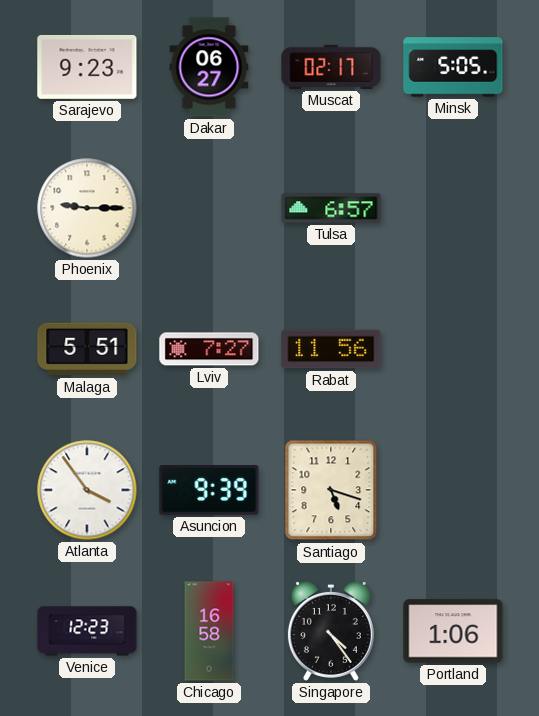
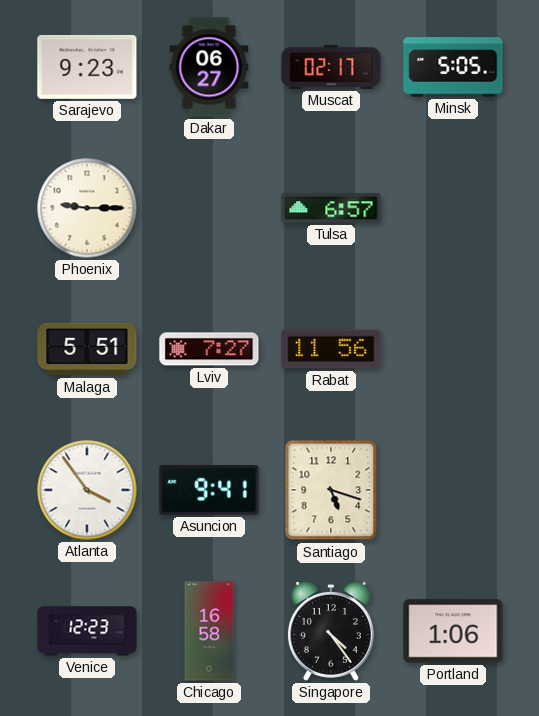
Asuncion: 9:39 -> 9:41
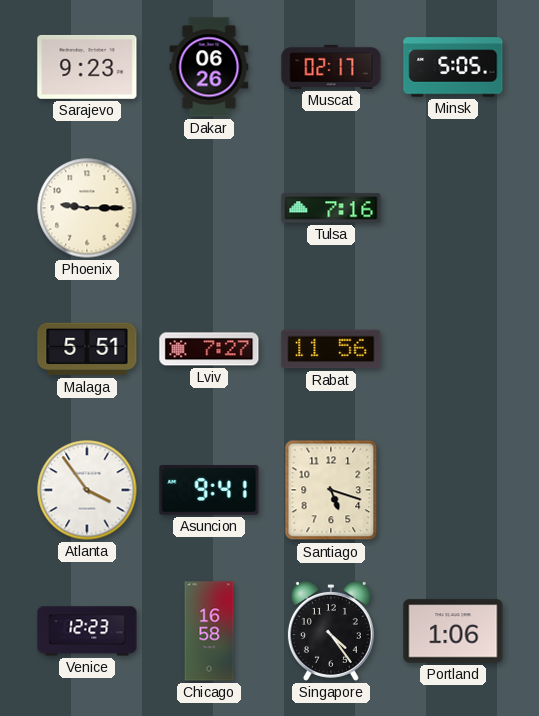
Dakar: 06:27 -> 06:26
Tulsa: 6:57 -> 7:16
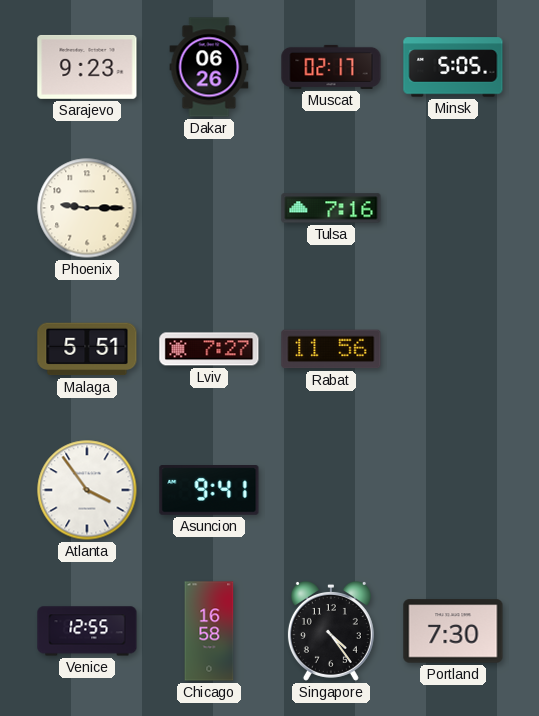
Santiago: 5:18 -> none
Venice: 12:23 -> 12:55
Portland: 1:06 -> 7:30
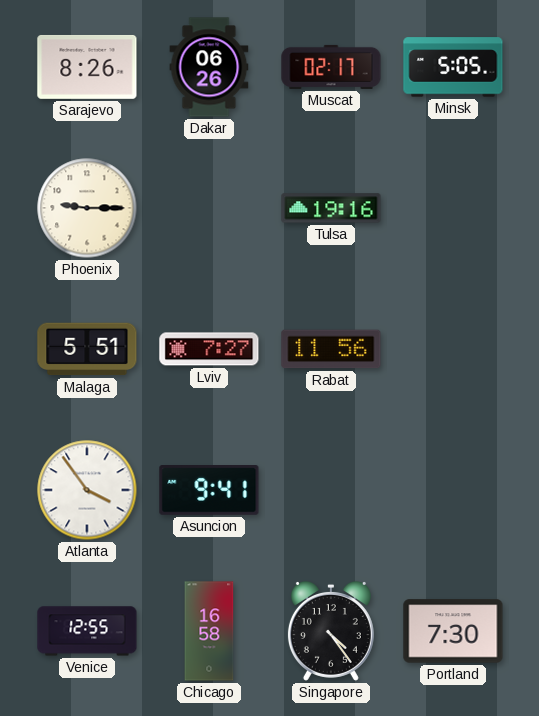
Sarajevo: 9:23 -> 8:26
Tulsa: 7:16 -> 19:16
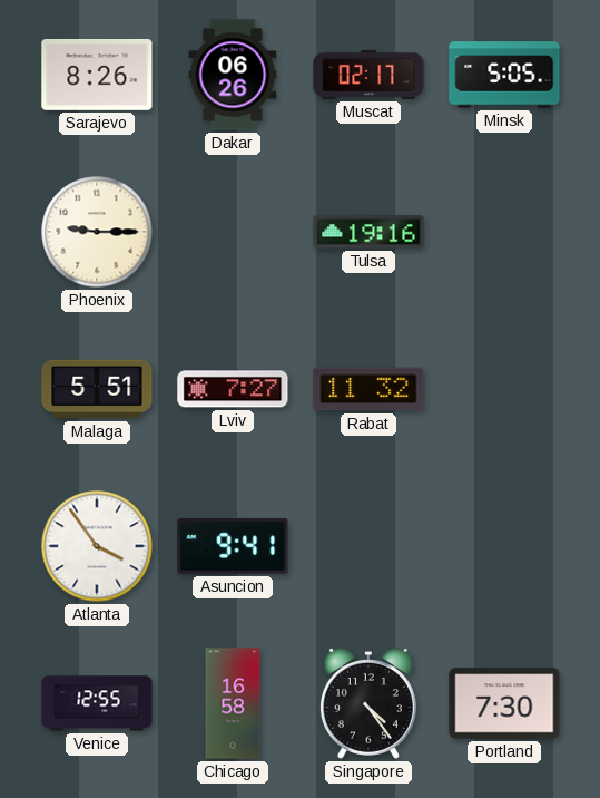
Rabat: 11:56 -> 11:32
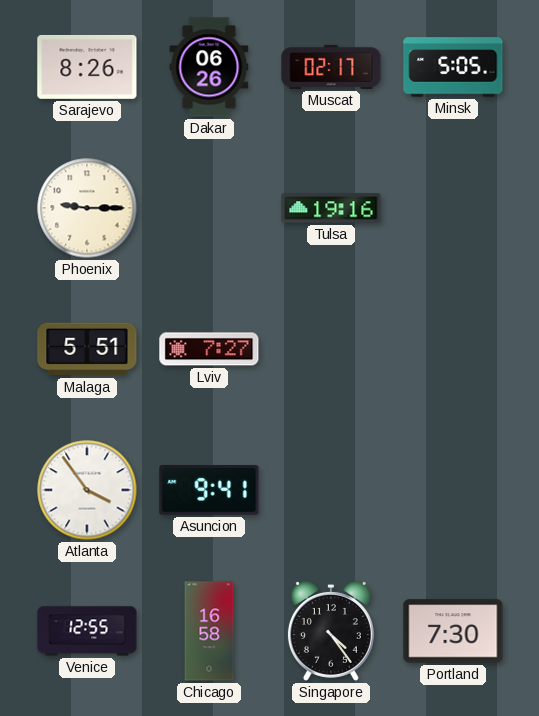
Rabat: 11:32 -> none
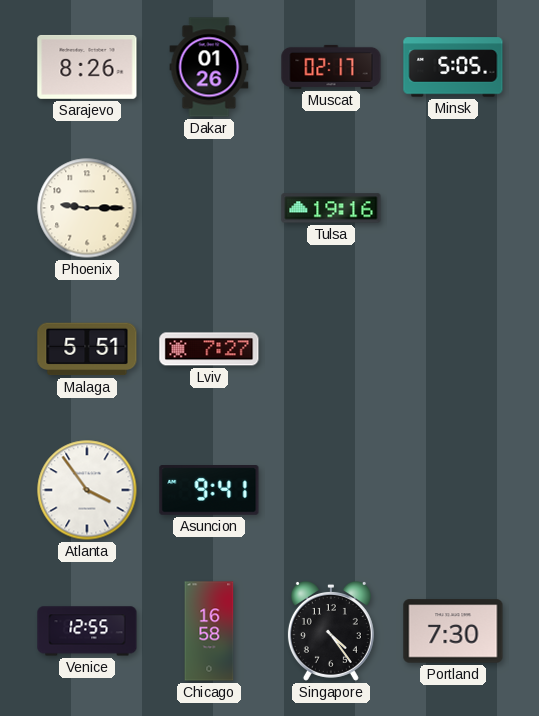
Dakar: 06:26 -> 01:26
